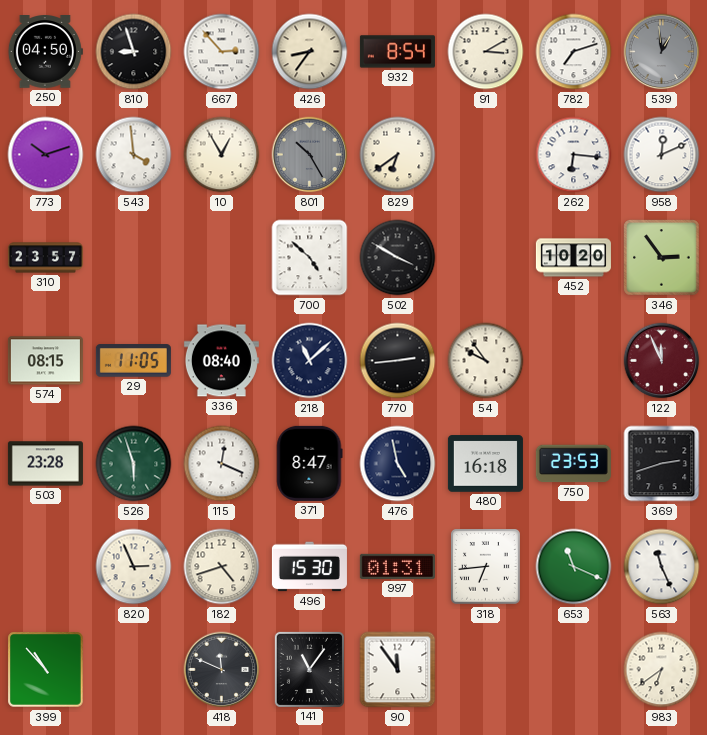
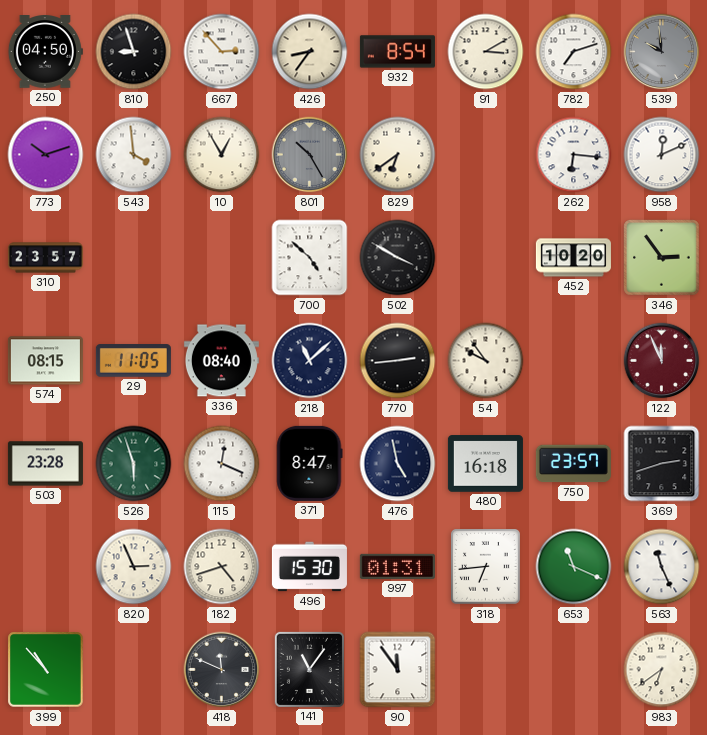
539: 12:59 -> 9:59
750: 23:53 -> 23:57
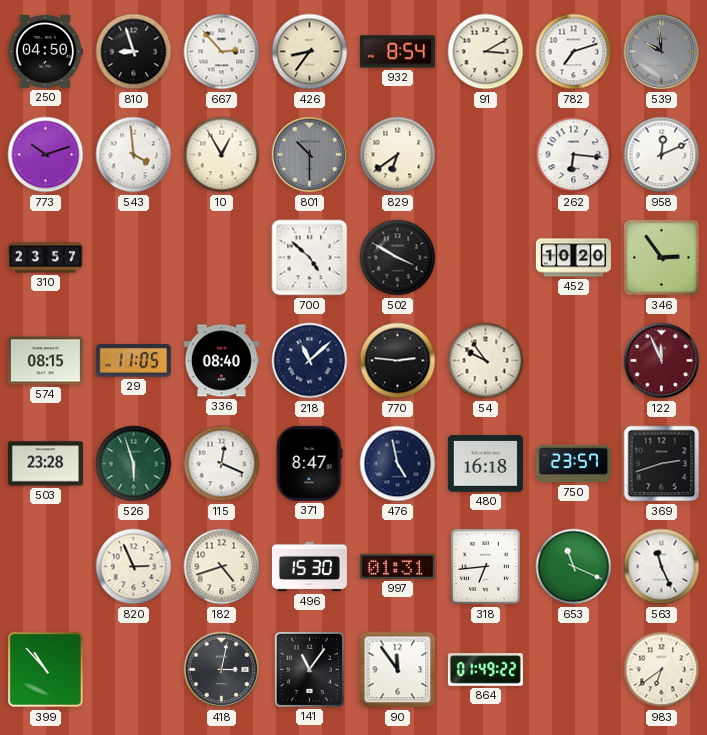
801: 10:25 -> 10:30
770: 2:44 -> 2:46
418: 11:49 -> 3:02
864: none -> 01:49
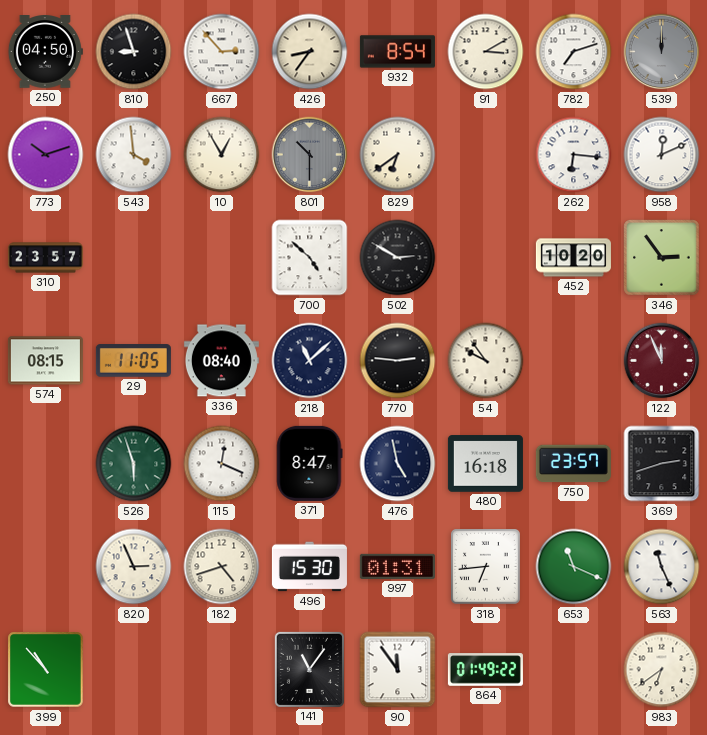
539: 9:59 -> 12:00
502: 3:50 -> 2:50
503: 23:28 -> none
418: 3:02 -> none
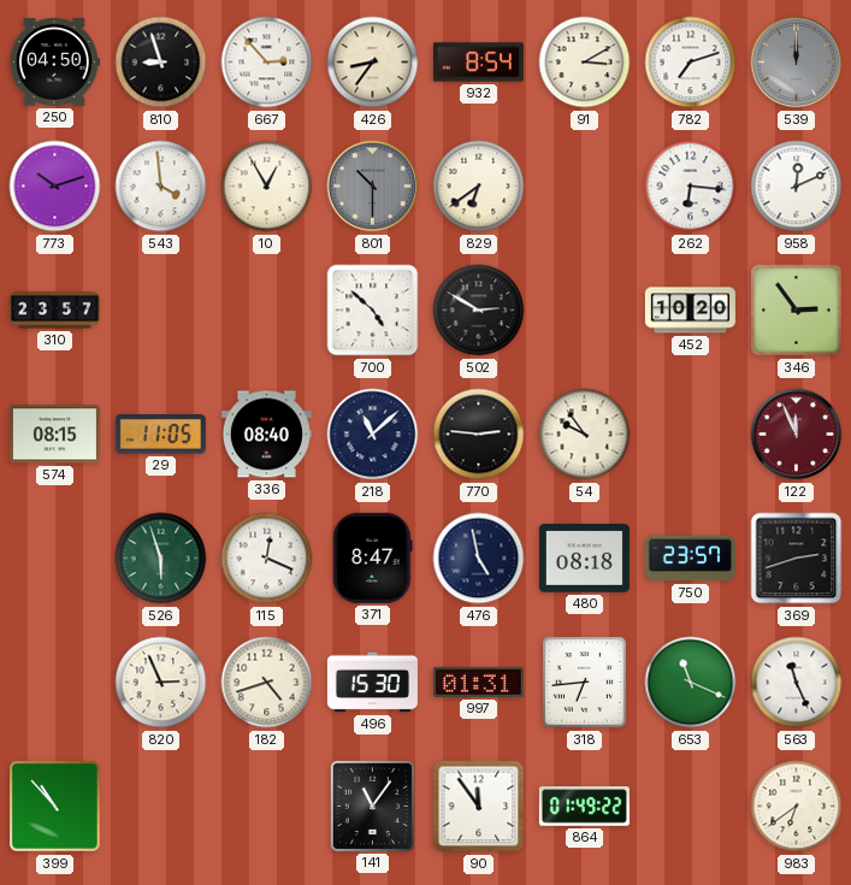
480: 16:18 -> 08:18
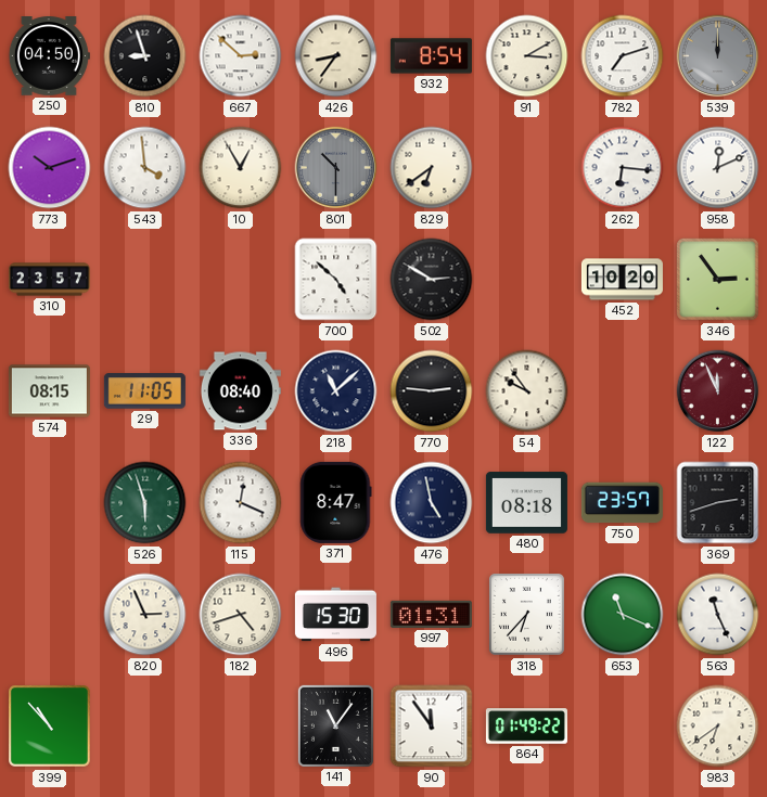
667: 2:53 -> 2:52
318: 6:44 -> 6:37
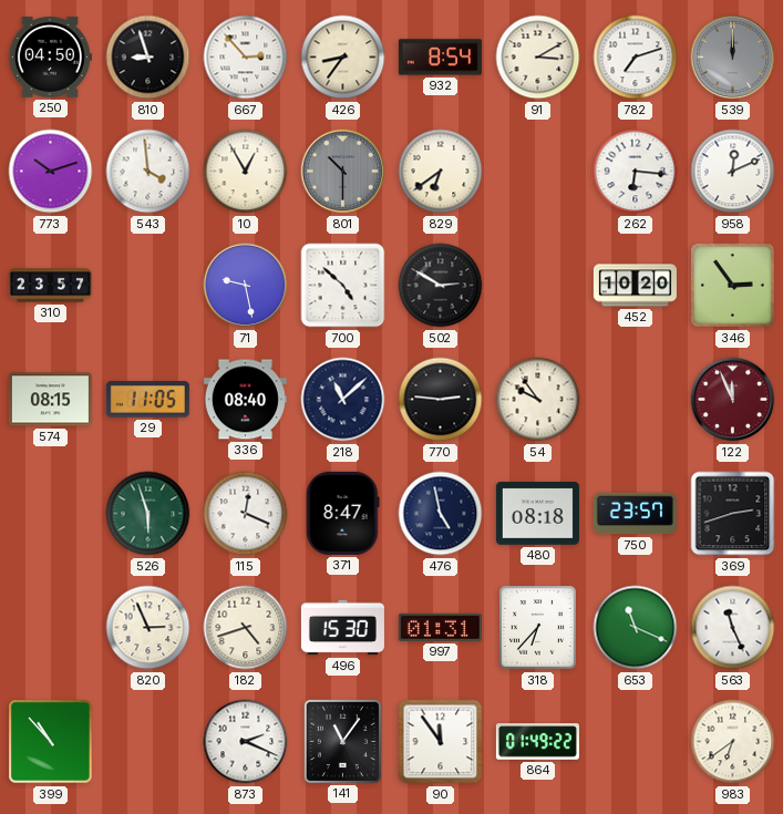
667: 2:52 -> 2:53
71: none -> 9:28
873: none -> 2:19
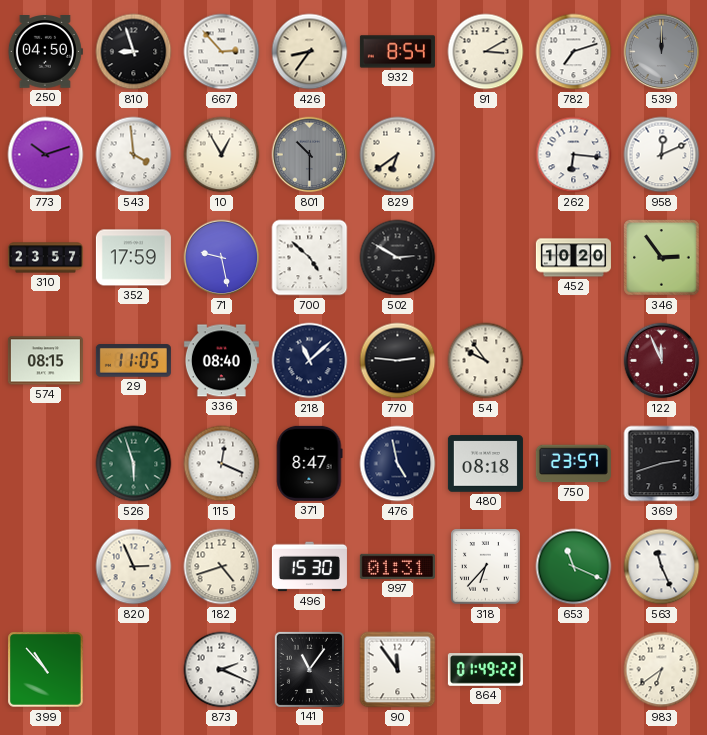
352: none -> 17:59
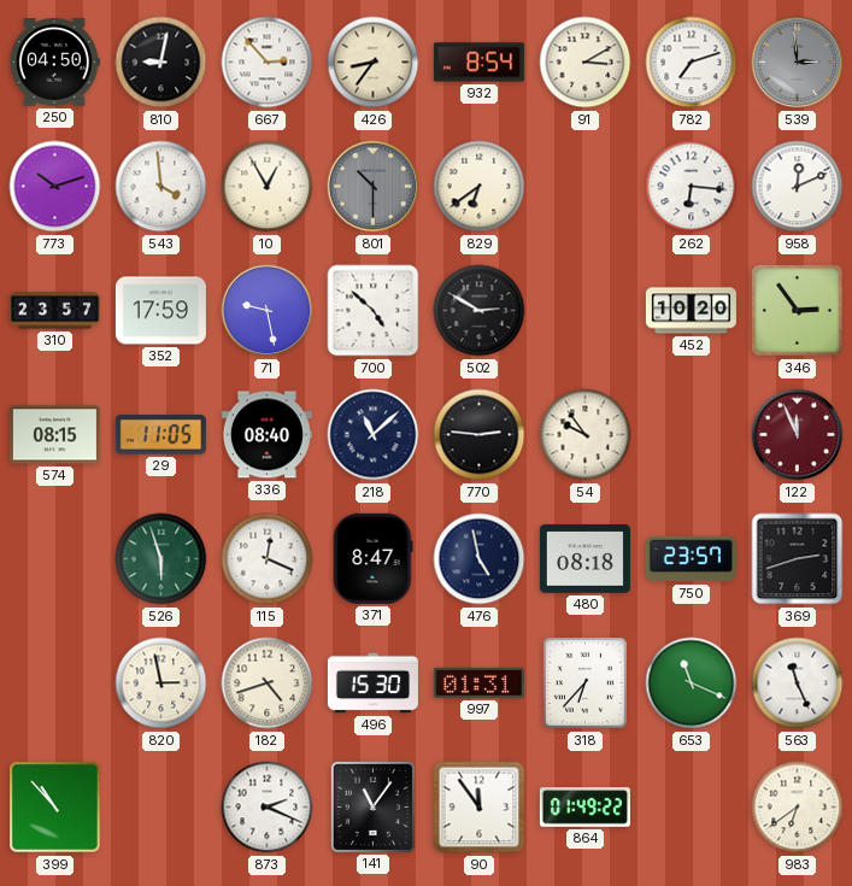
810: 8:57 -> 9:02
539: 12:00 -> 2:59
820: 2:56 -> 2:58
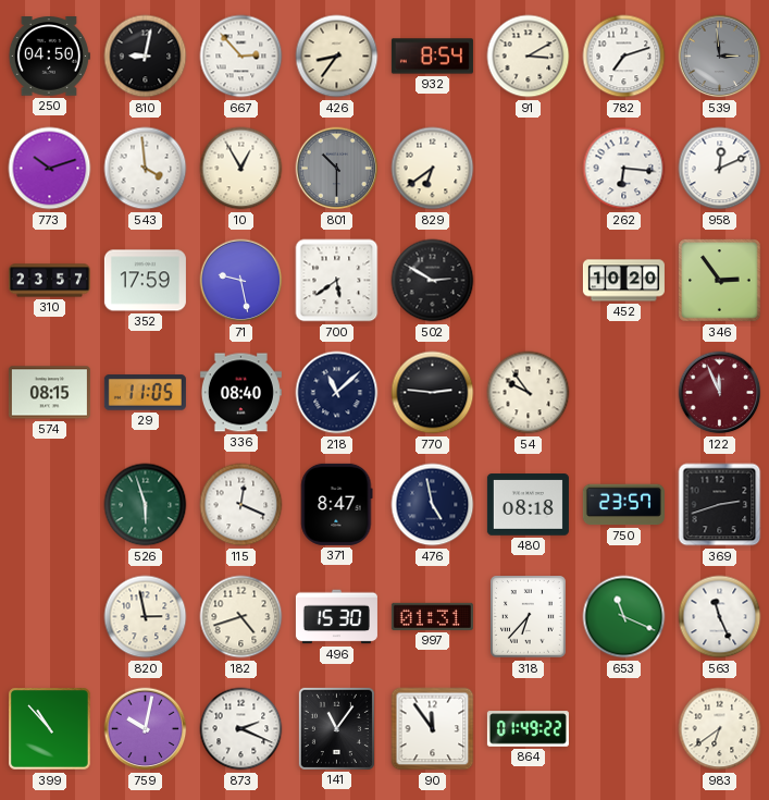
700: 4:52 -> 5:39
759: none -> 10:02
